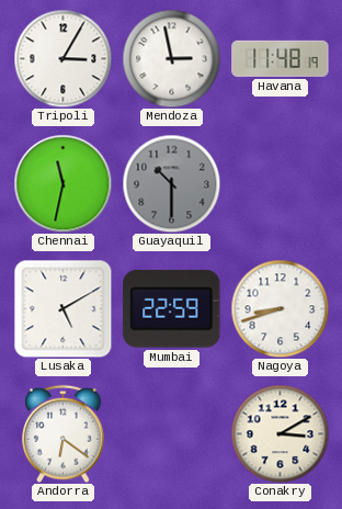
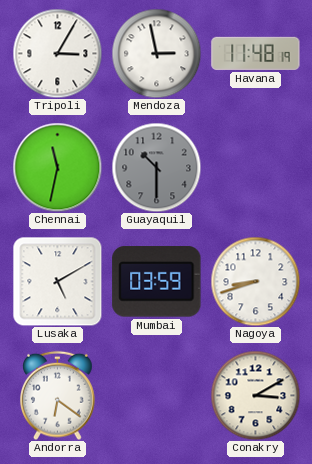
Mumbai: 22:59 -> 03:59
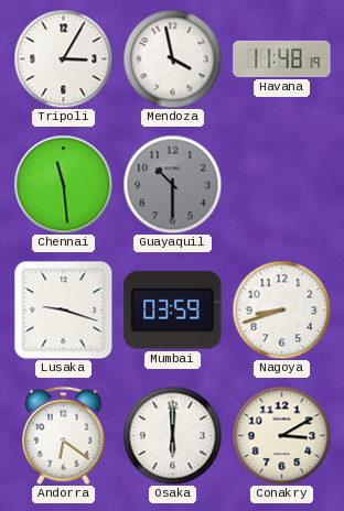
Mendoza: 2:58 -> 3:58
Chennai: 11:32 -> 11:29
Lusaka: 5:10 -> 9:18
Osaka: none -> 6:00
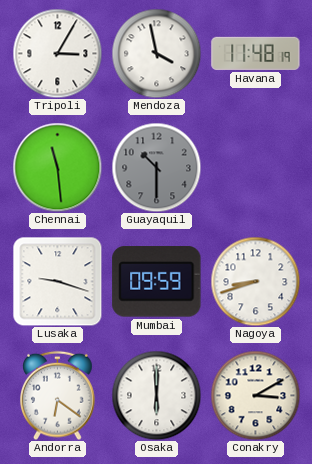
Mumbai: 03:59 -> 09:59
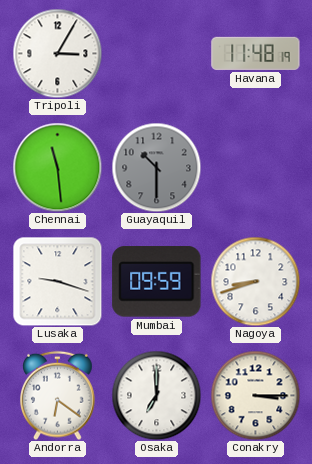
Mendoza: 3:58 -> none
Osaka: 6:00 -> 7:00
Conakry: 3:10 -> 3:15
